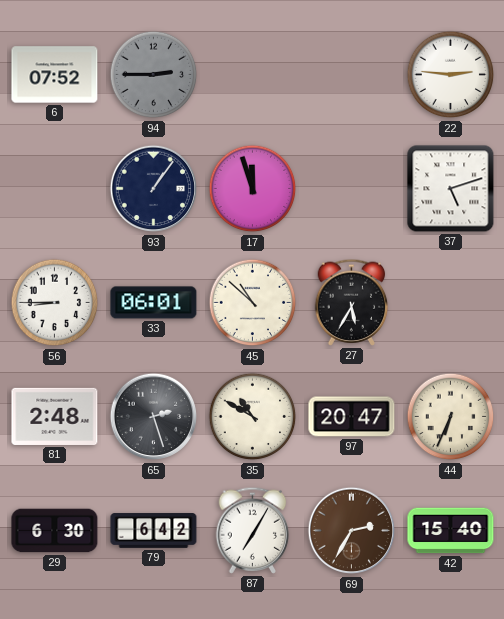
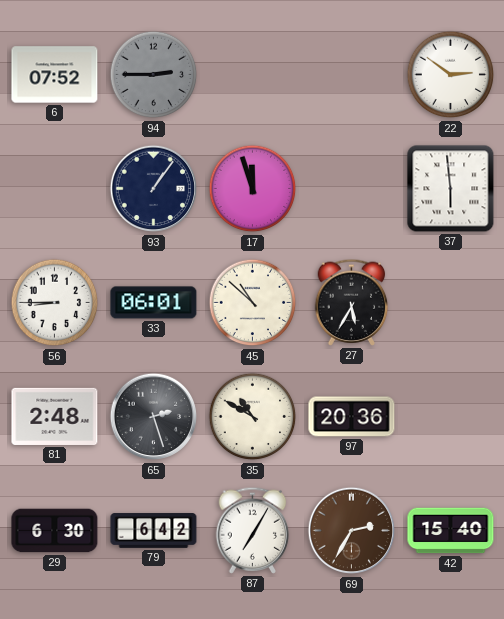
22: 2:46 -> 2:51
37: 5:12 -> 5:59
97: 20:47 -> 20:36
44: 6:34 -> none
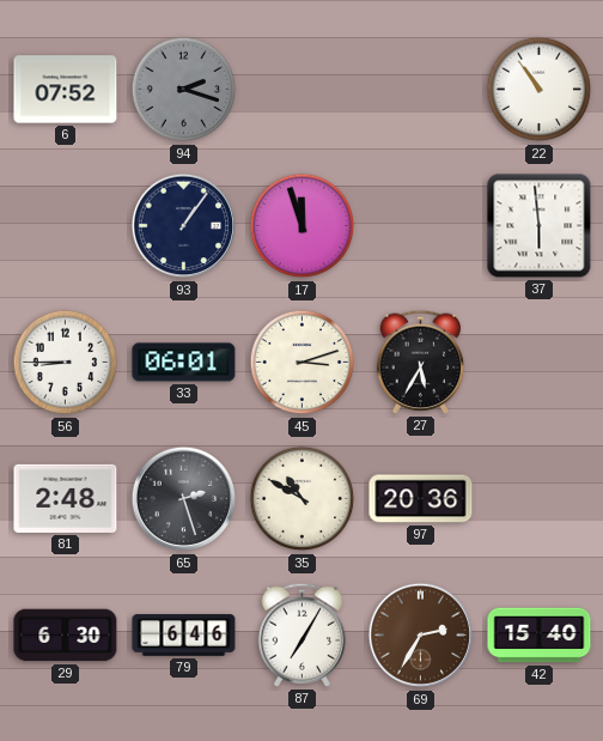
94: 2:45 -> 2:18
22: 2:51 -> 10:54
45: 10:52 -> 3:12
79: 6:42 -> 6:46
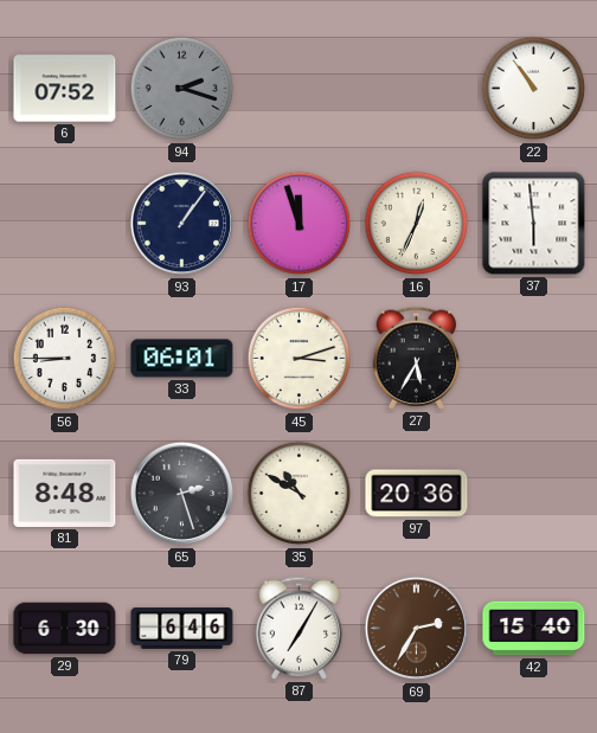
16: none -> 12:34
81: 2:48 -> 8:48
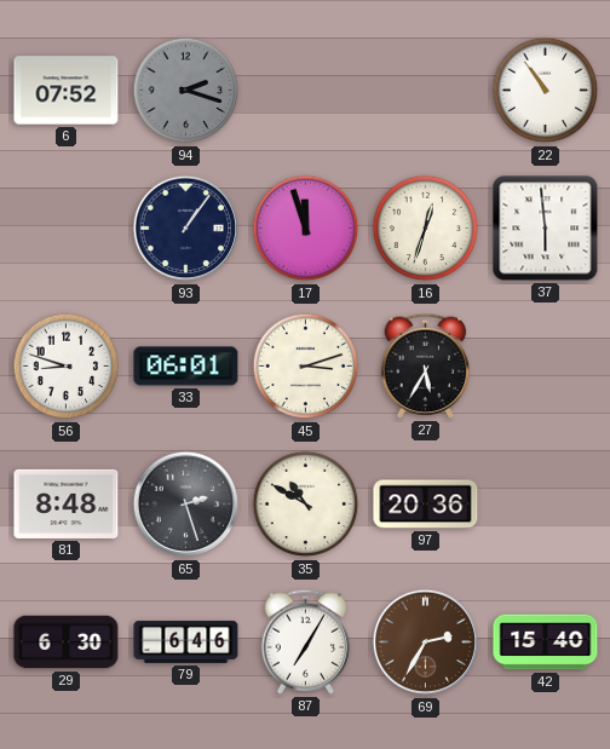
16: 12:34 -> 12:33
56: 8:45 -> 8:48
